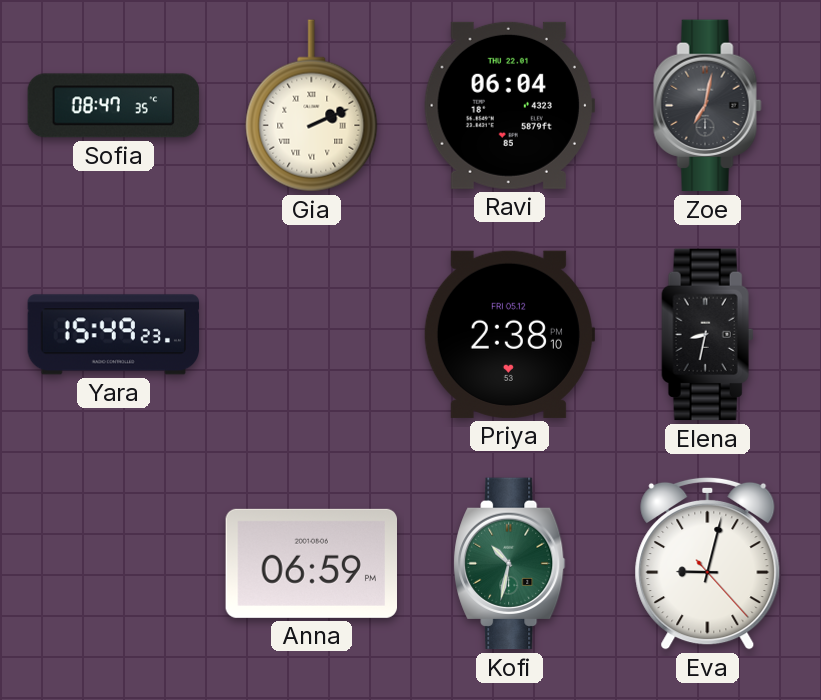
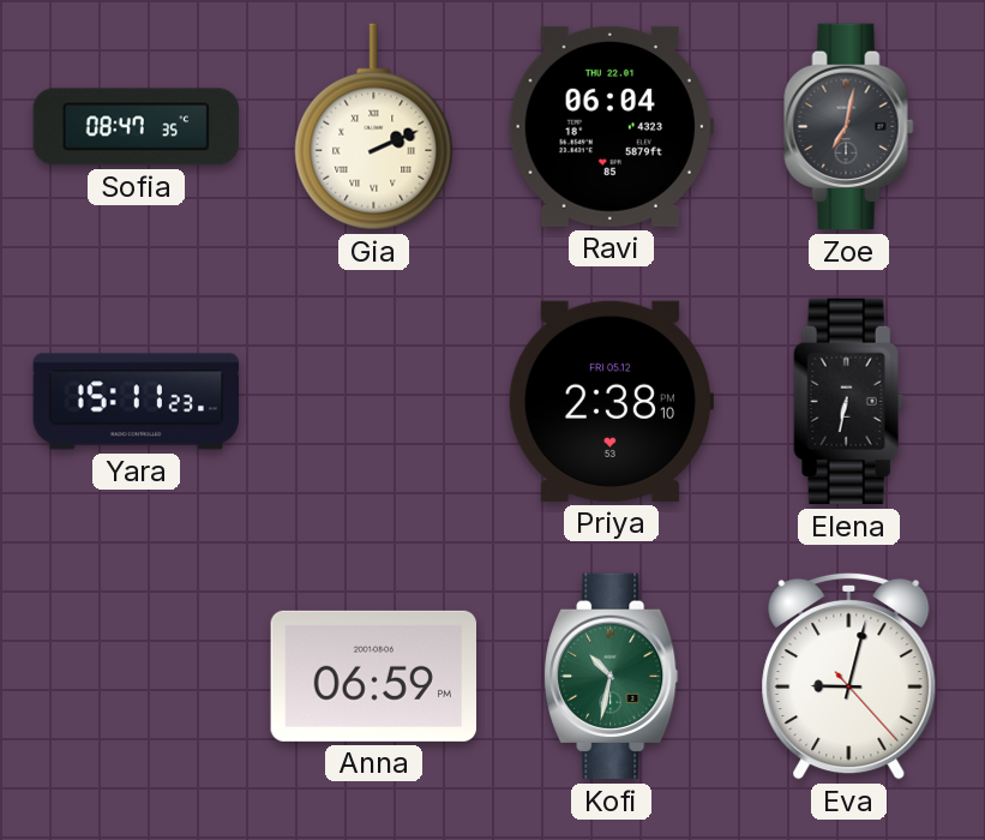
Yara: 15:49 -> 15:11
Elena: 8:32 -> 6:32
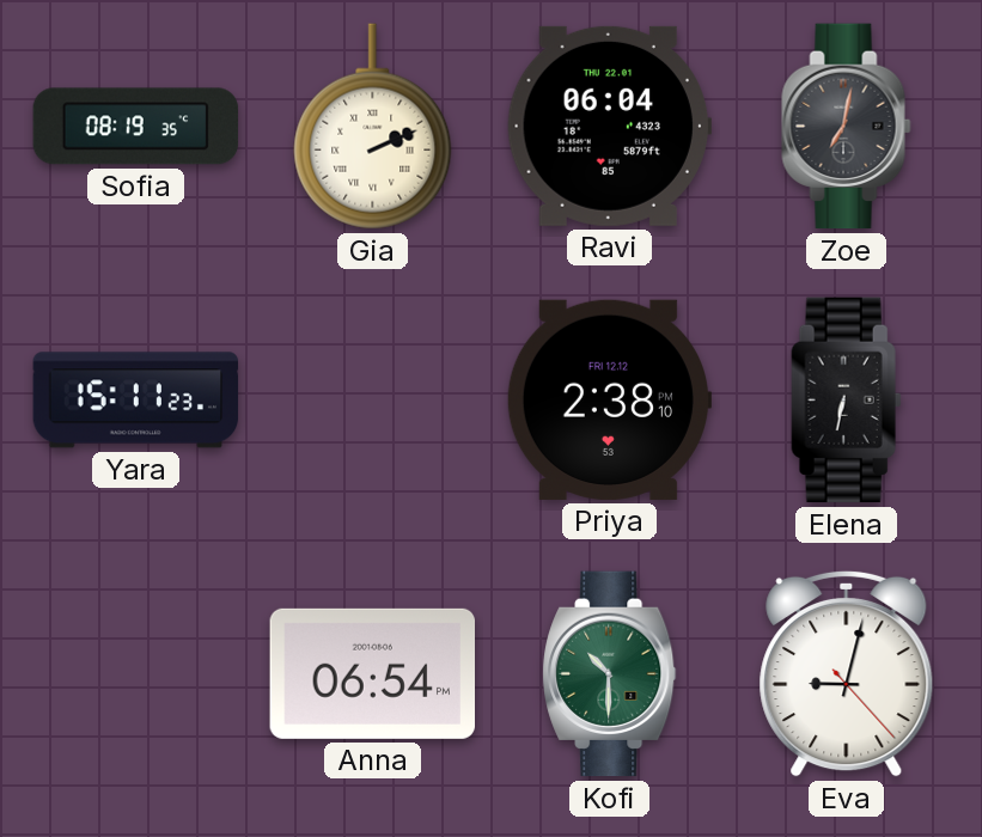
Sofia: 08:47 -> 08:19
Priya date: FRI 05.12 -> FRI 12.12
Anna: 06:59 -> 06:54
Kofi: 10:32 -> 10:30
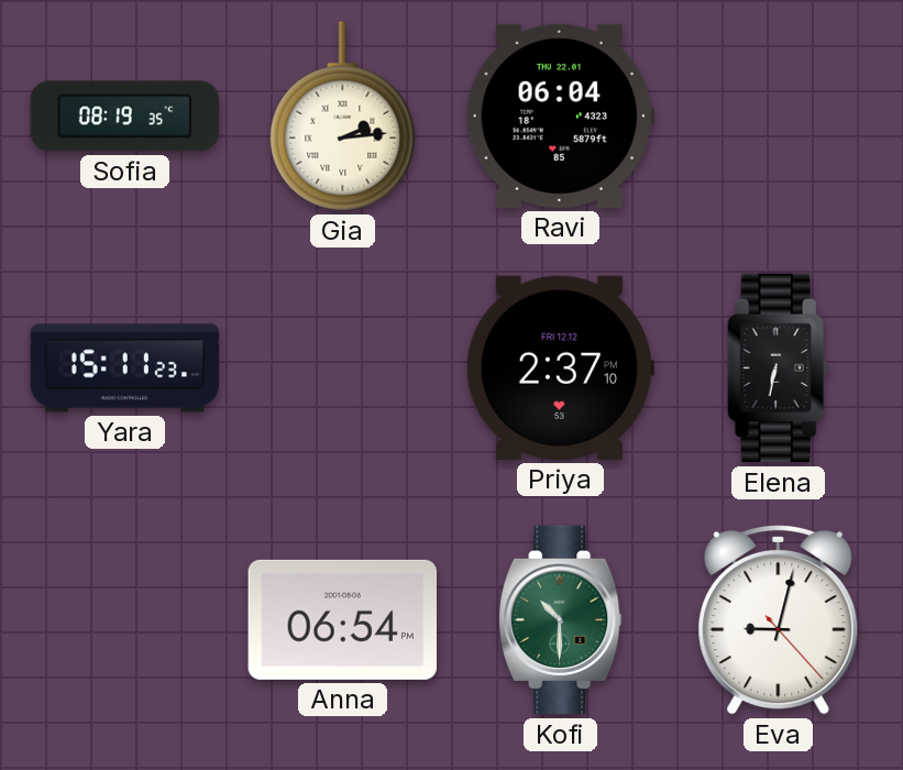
Gia: 2:11 -> 2:14
Zoe: 7:02 -> none
Priya: 2:38 -> 2:37
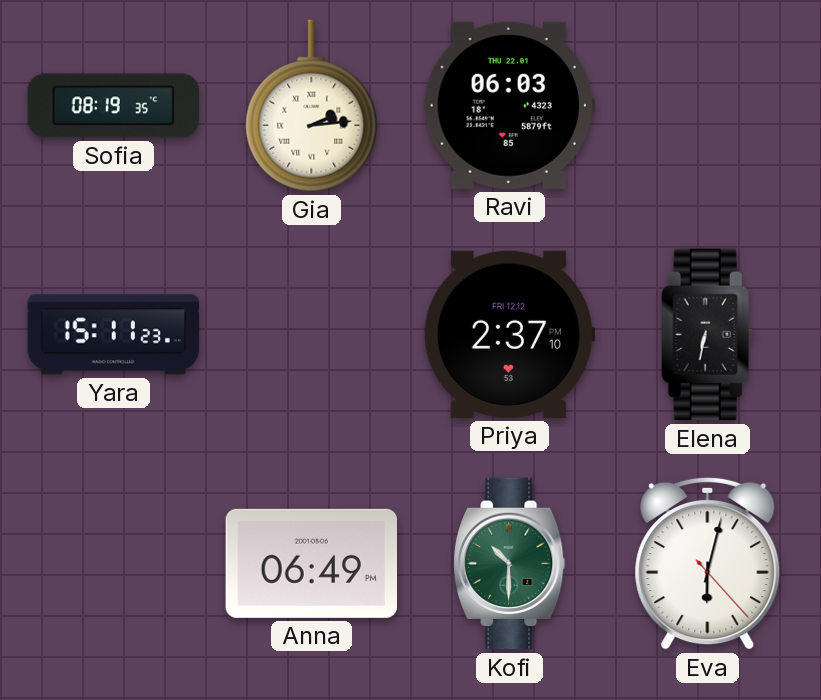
Ravi: 06:04 -> 06:03
Anna: 06:54 -> 06:49
Eva: 9:02 -> 6:02
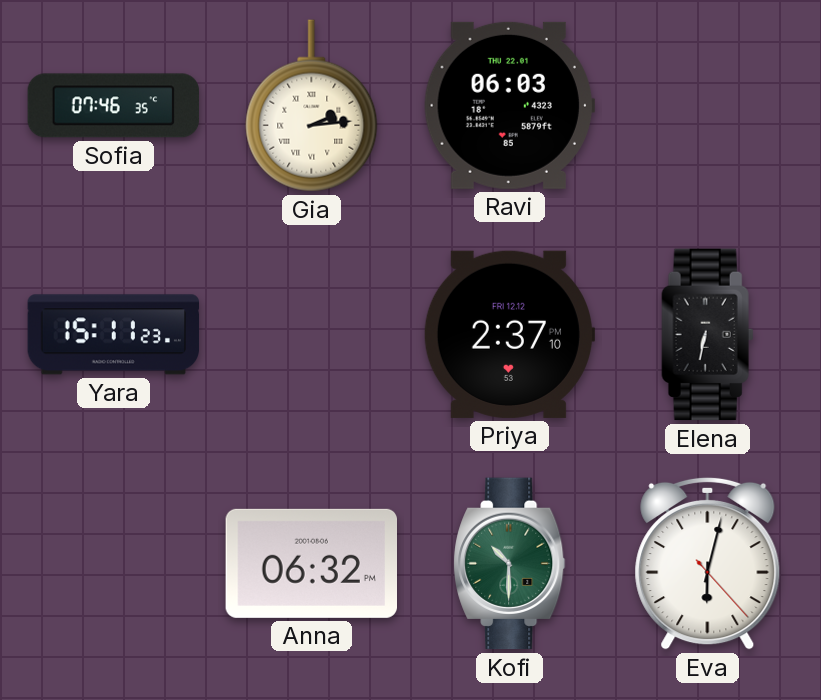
Sofia: 08:19 -> 07:46
Anna: 06:49 -> 06:32
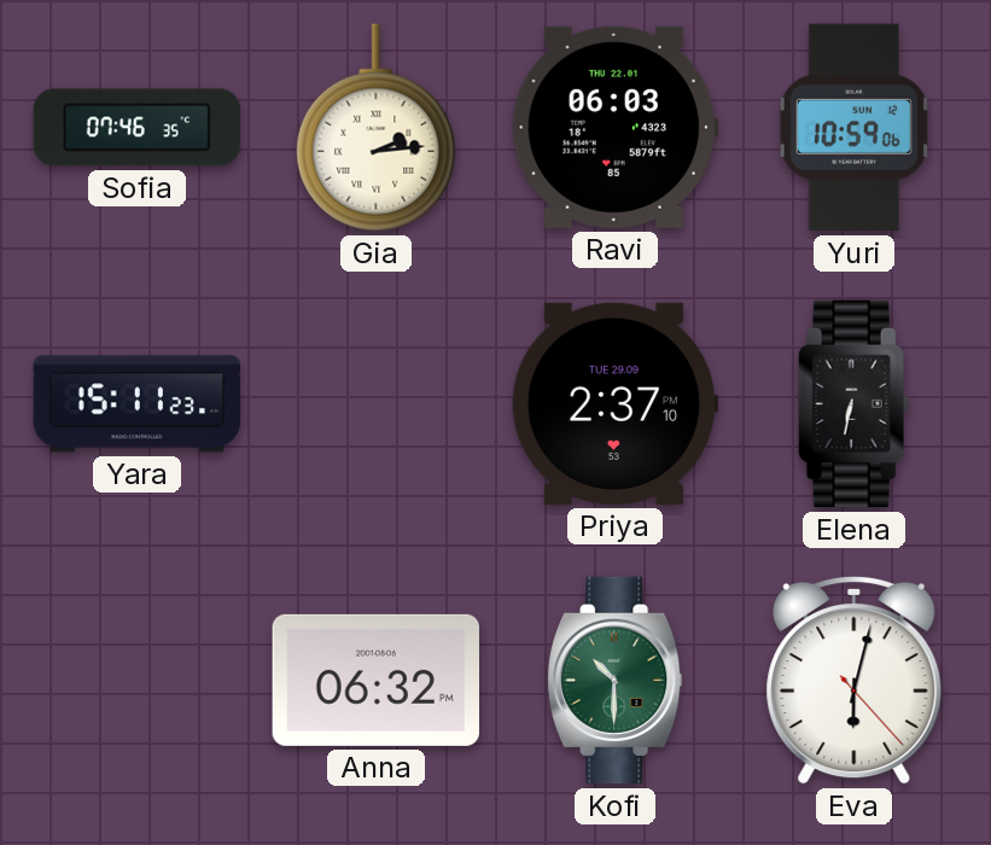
Yuri: none -> 10:59
Priya date: FRI 12.12 -> TUE 29.09
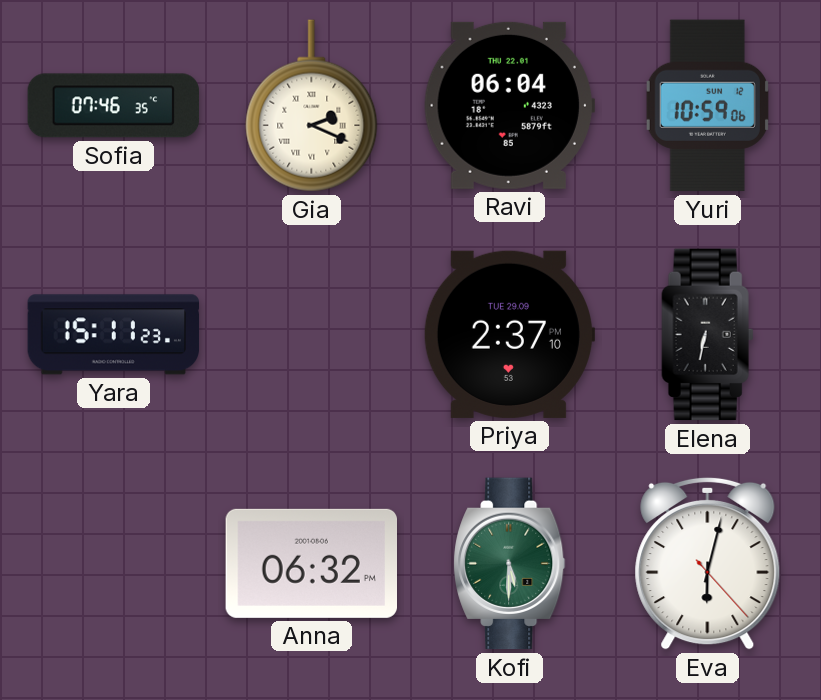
Gia: 2:14 -> 2:19
Ravi: 06:03 -> 06:04
Kofi: 10:30 -> 5:30
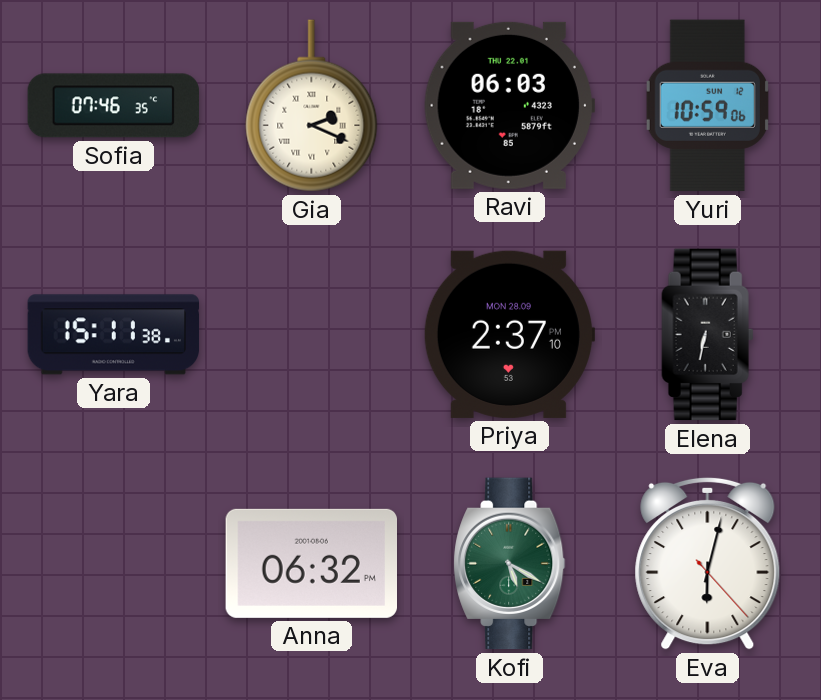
Ravi: 06:04 -> 06:03
Yara: 15:11:23 -> 15:11:38
Priya date: TUE 29.09 -> MON 28.09
Kofi: 5:30 -> 5:20
